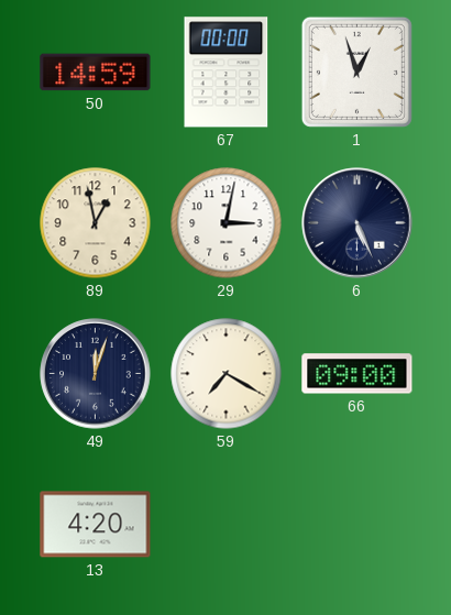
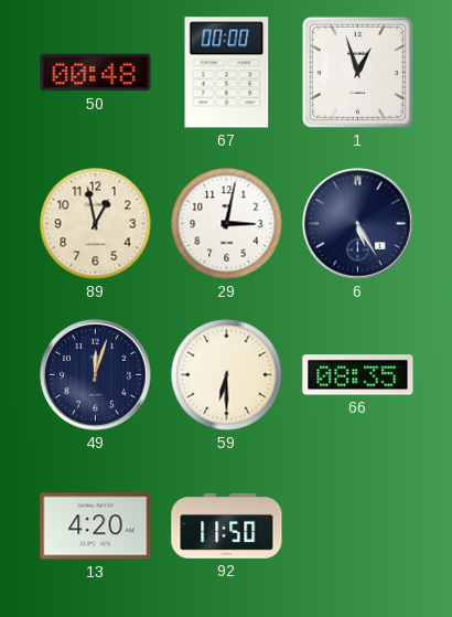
50: 14:59 -> 00:48
6: 5:26 -> 5:25
59: 7:20 -> 6:30
66: 09:00 -> 08:35
92: none -> 11:50
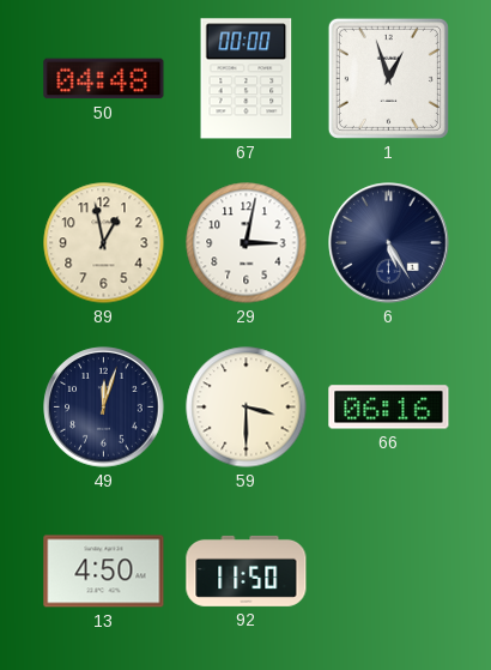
50: 00:48 -> 04:48
59: 6:30 -> 3:30
66: 08:35 -> 06:16
13: 4:20 -> 4:50
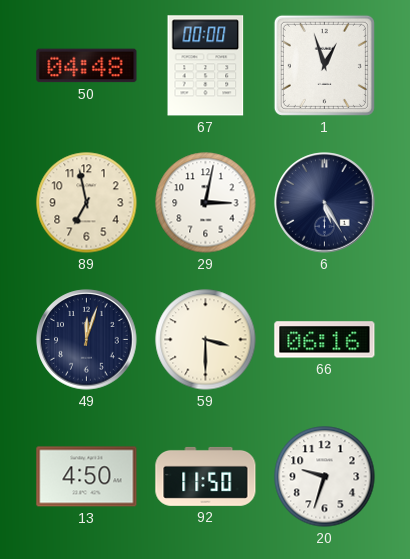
89: 12:58 -> 6:58
20: none -> 9:33
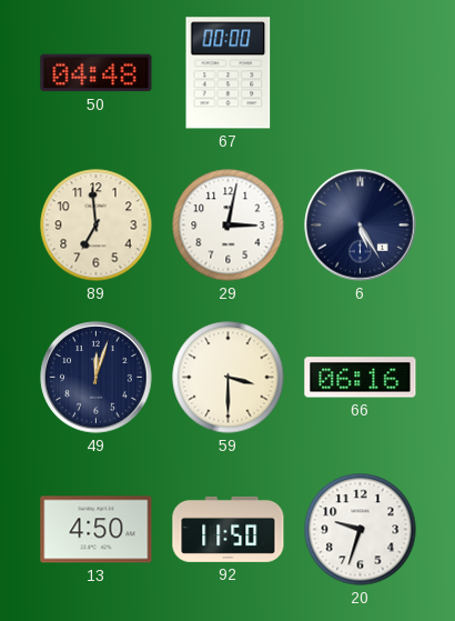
1: 12:57 -> none
89: 6:58 -> 6:59
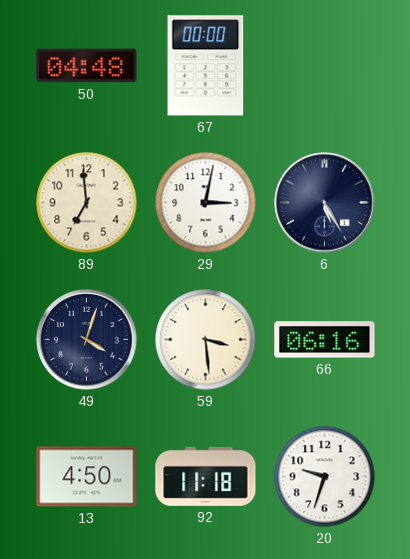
49: 12:03 -> 4:03
59: 3:30 -> 3:29
92: 11:50 -> 11:18
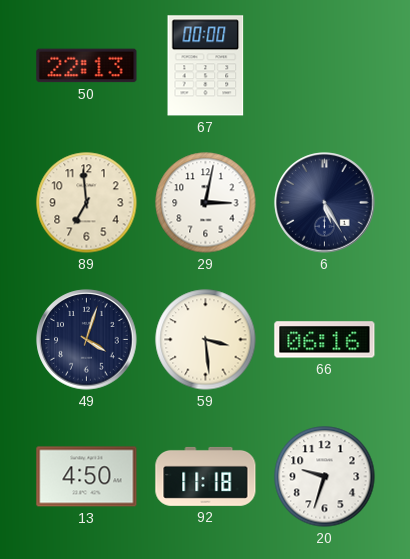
50: 04:48 -> 22:13
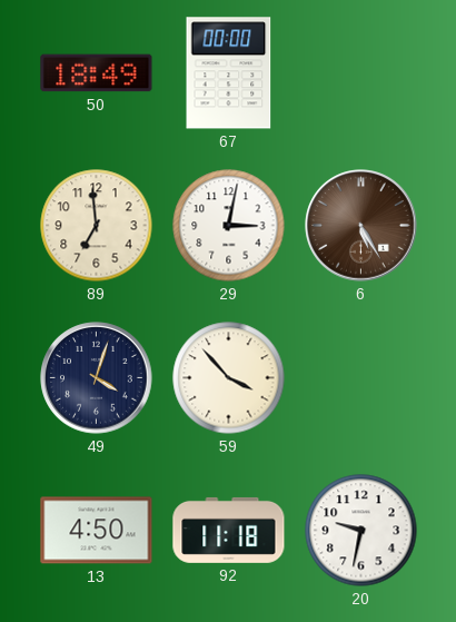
50: 22:13 -> 18:49
6 dial: navy -> brown
59: 3:29 -> 3:53
66: 06:16 -> none
20: 9:33 -> 9:32
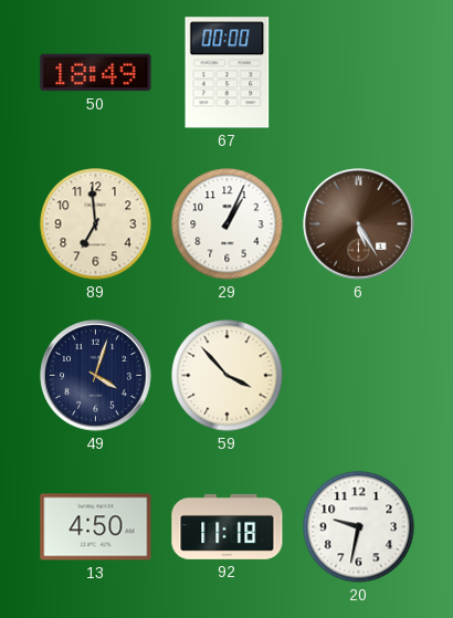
29: 3:02 -> 1:04
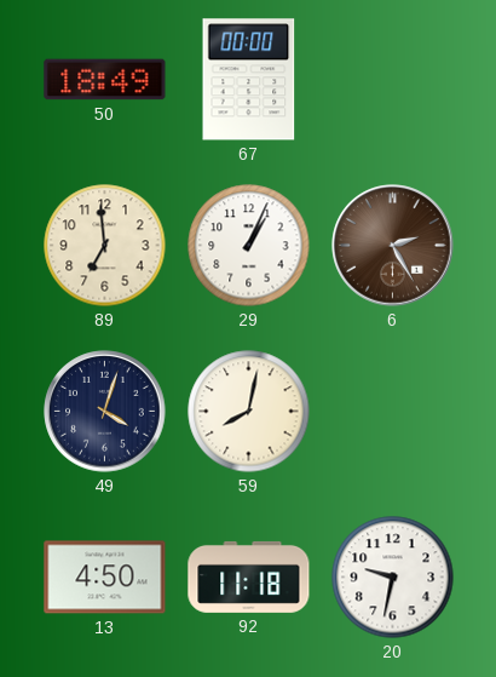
6: 5:25 -> 2:25
59: 3:53 -> 8:02
